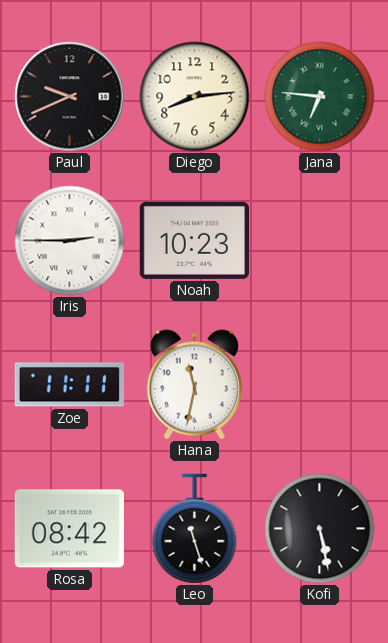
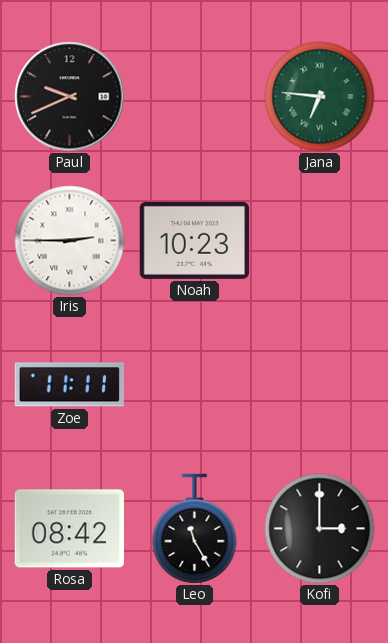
Diego: 8:14 -> none
Hana: 11:32 -> none
Leo: 11:27 -> 11:25
Kofi: 5:28 -> 3:00
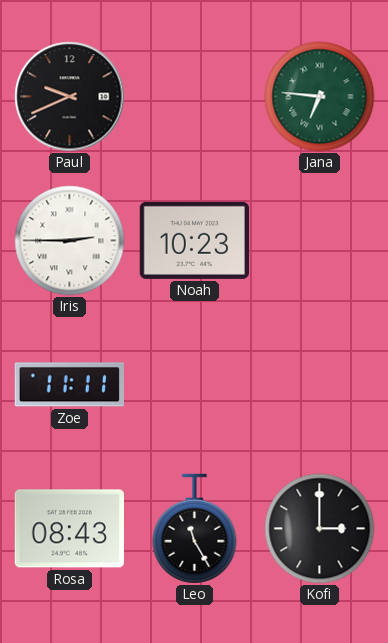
Rosa: 08:42 -> 08:43
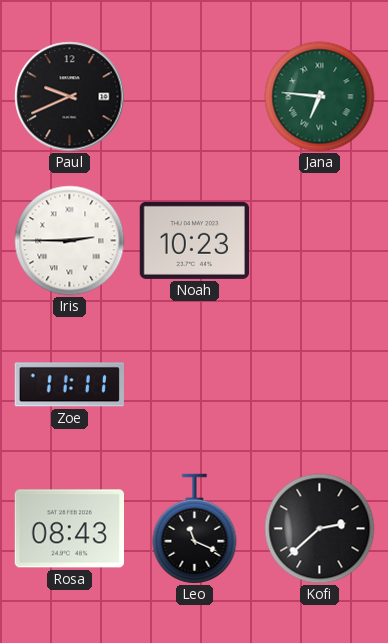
Leo: 11:25 -> 11:19
Kofi: 3:00 -> 2:38
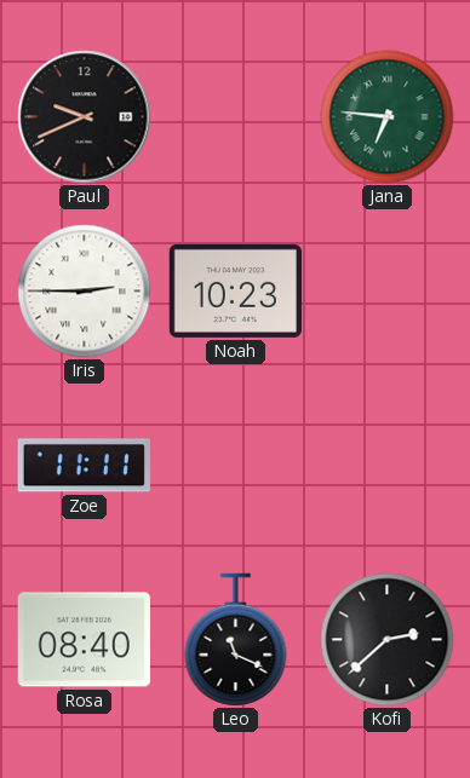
Rosa: 08:43 -> 08:40
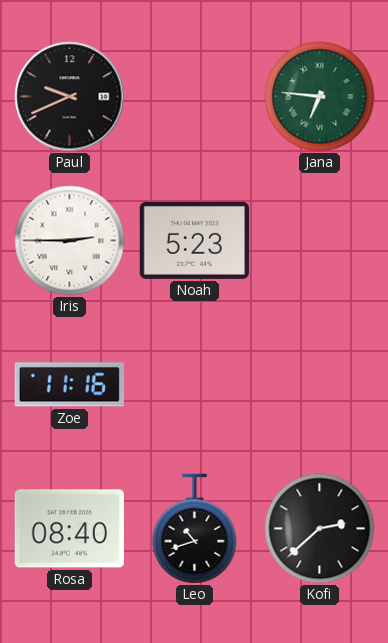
Noah: 10:23 -> 5:23
Zoe: 11:11 -> 11:16
Leo: 11:19 -> 10:42
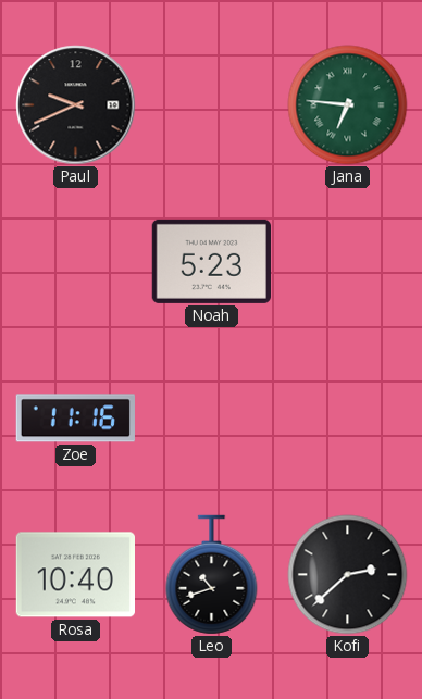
Iris: 2:45 -> none
Rosa: 08:40 -> 10:40
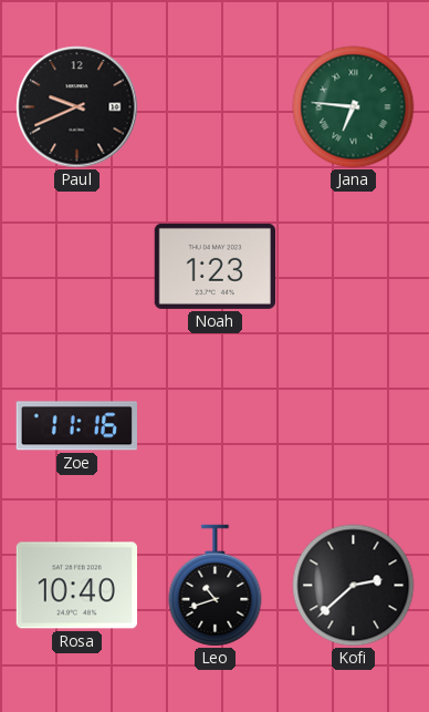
Noah: 5:23 -> 1:23
